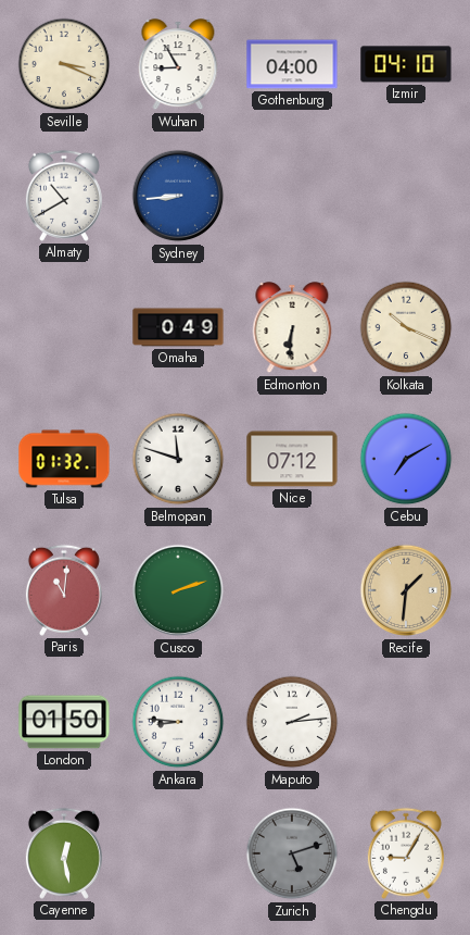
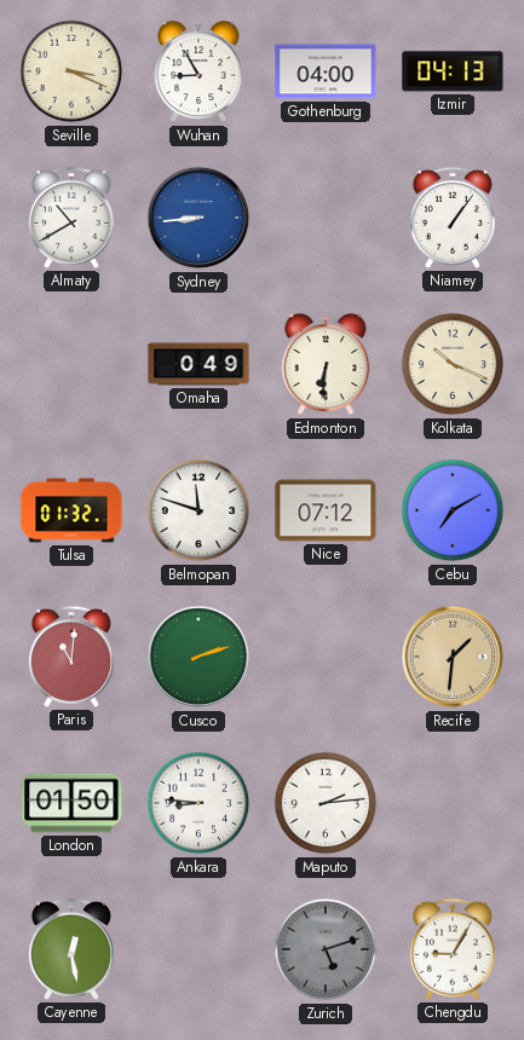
Izmir: 04:10 -> 04:13
Niamey: none -> 1:06
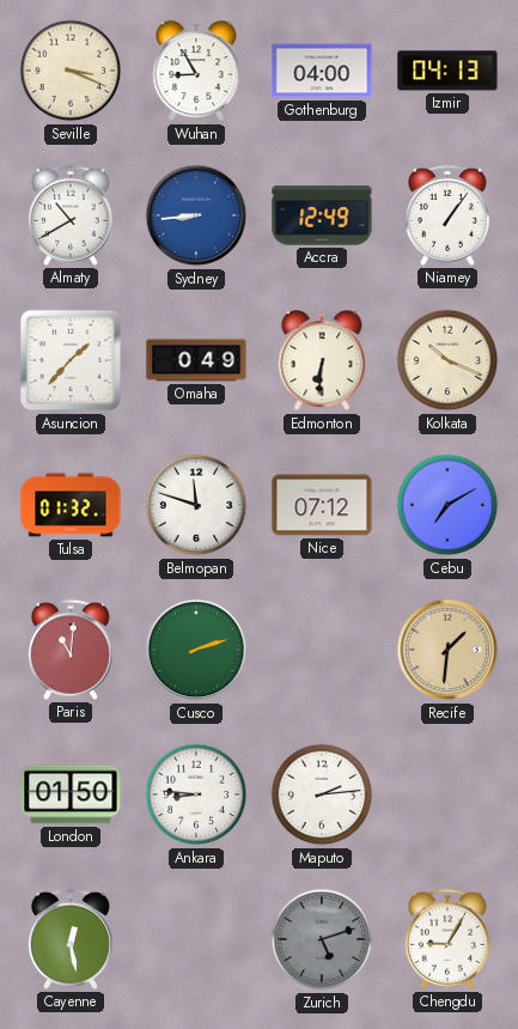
Accra: none -> 12:49
Asuncion: none -> 1:37
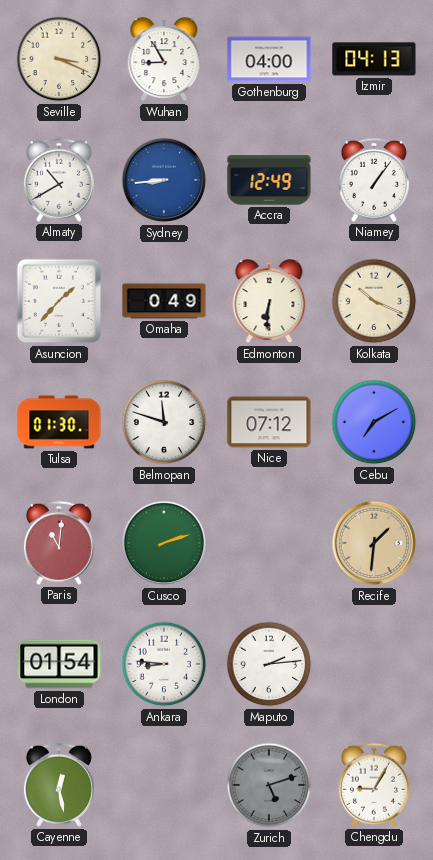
Tulsa: 01:32 -> 01:30
London: 01:50 -> 01:54
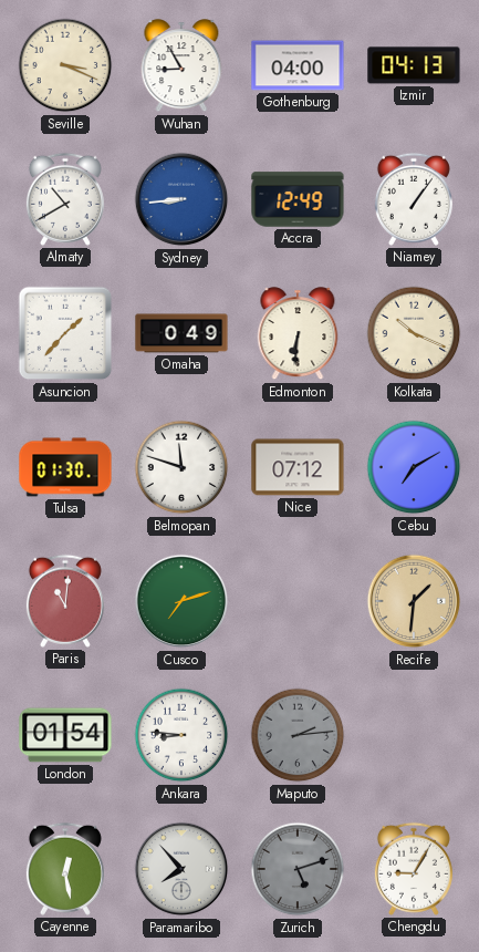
Cusco: 2:12 -> 7:12
Maputo dial: white -> grey
Paramaribo: none -> 7:53
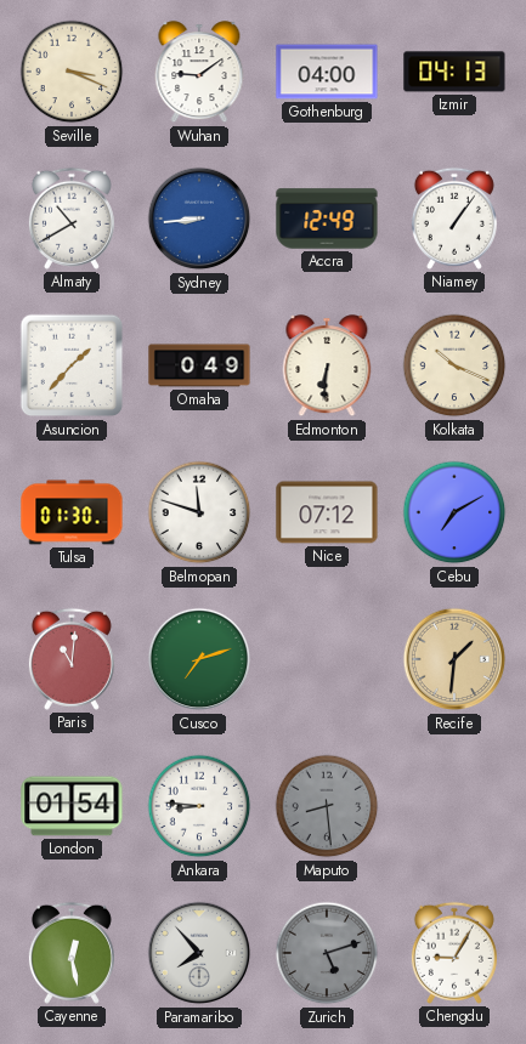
Wuhan: 8:55 -> 9:09
Maputo: 2:14 -> 8:29
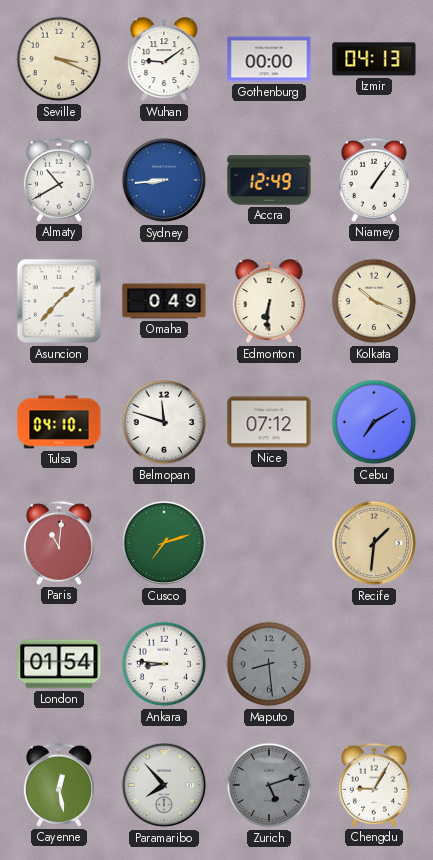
Gothenburg: 04:00 -> 00:00
Tulsa: 01:30 -> 04:10
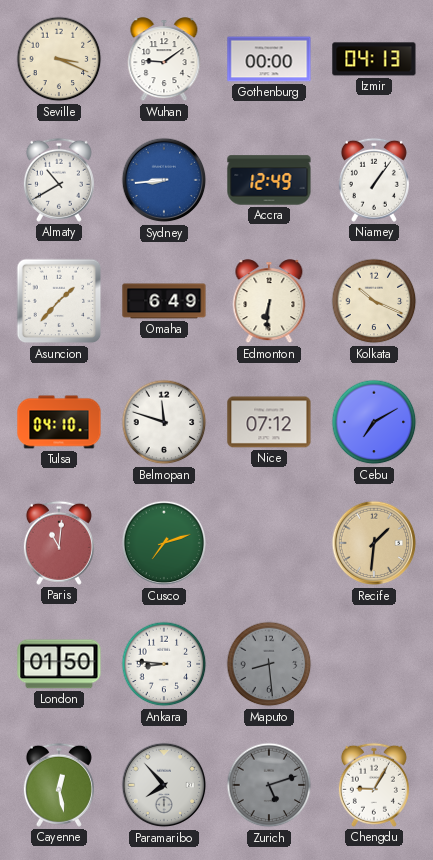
Omaha: 0:49 -> 6:49
London: 01:54 -> 01:50
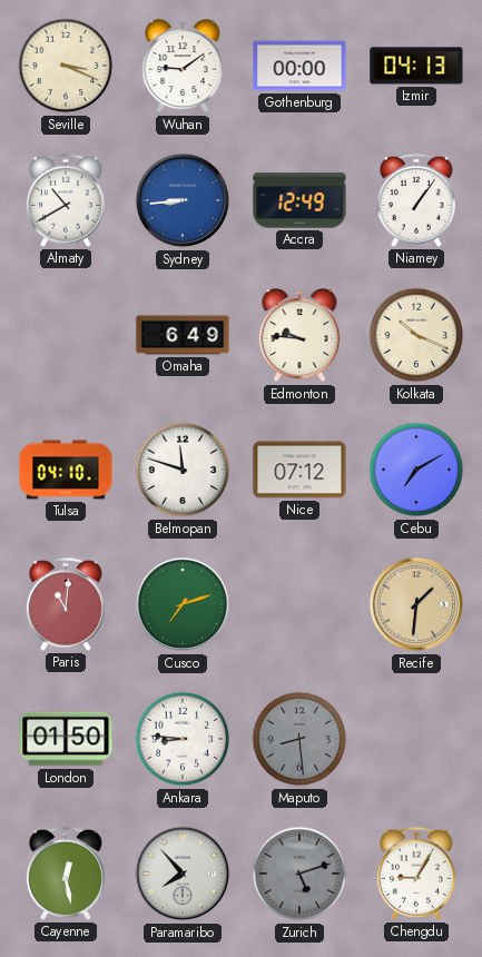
Asuncion: 1:37 -> none
Edmonton: 6:31 -> 9:46
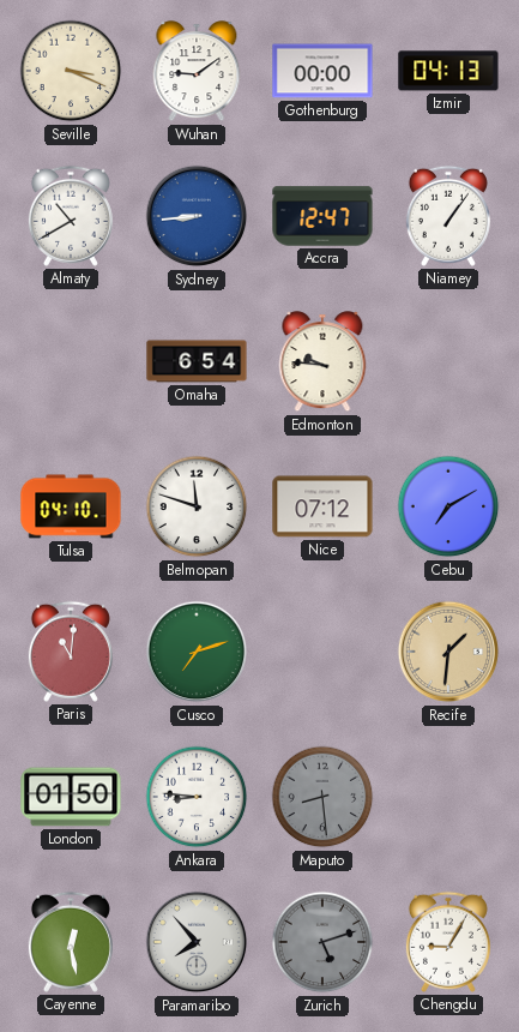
Accra: 12:49 -> 12:47
Omaha: 6:49 -> 6:54
Kolkata: 10:19 -> none
